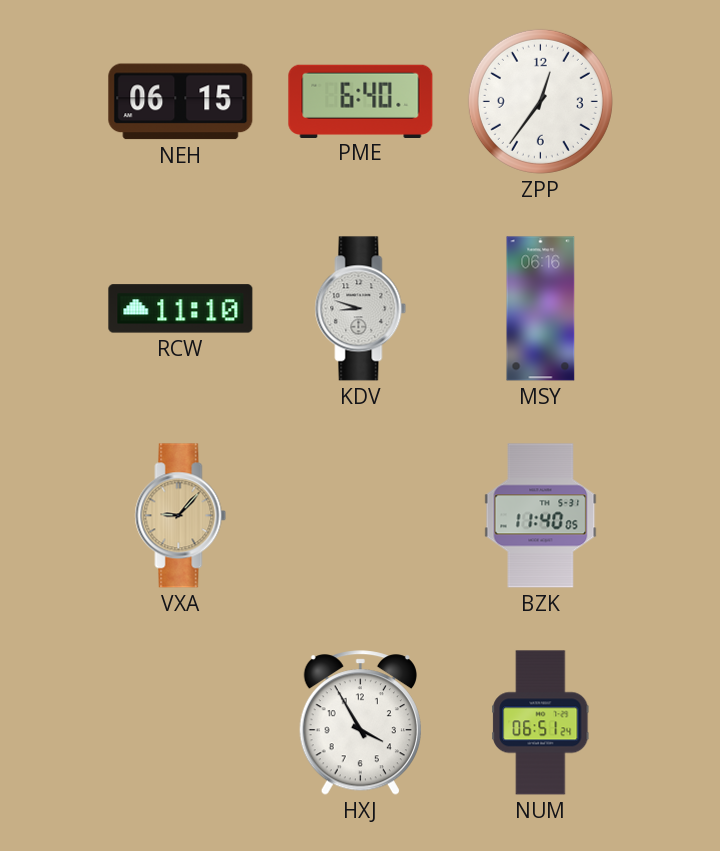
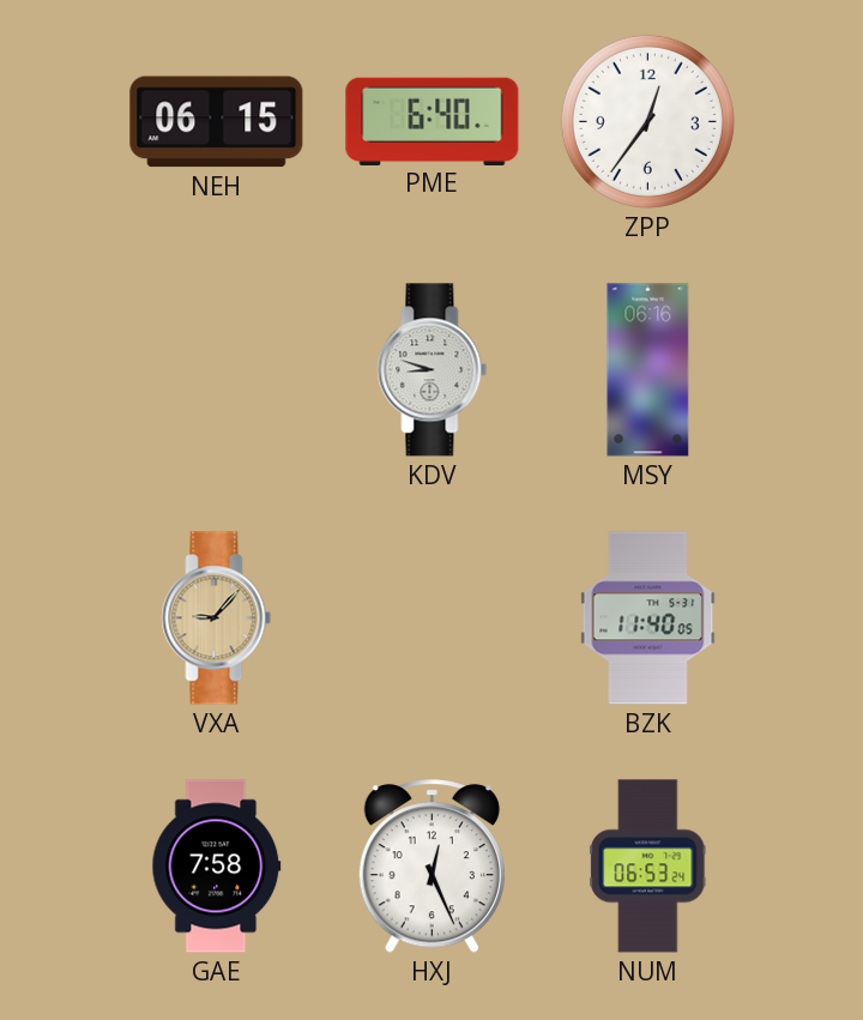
RCW: 11:10 -> none
GAE: none -> 7:58
HXJ: 3:55 -> 12:26
NUM: 06:51 -> 06:53
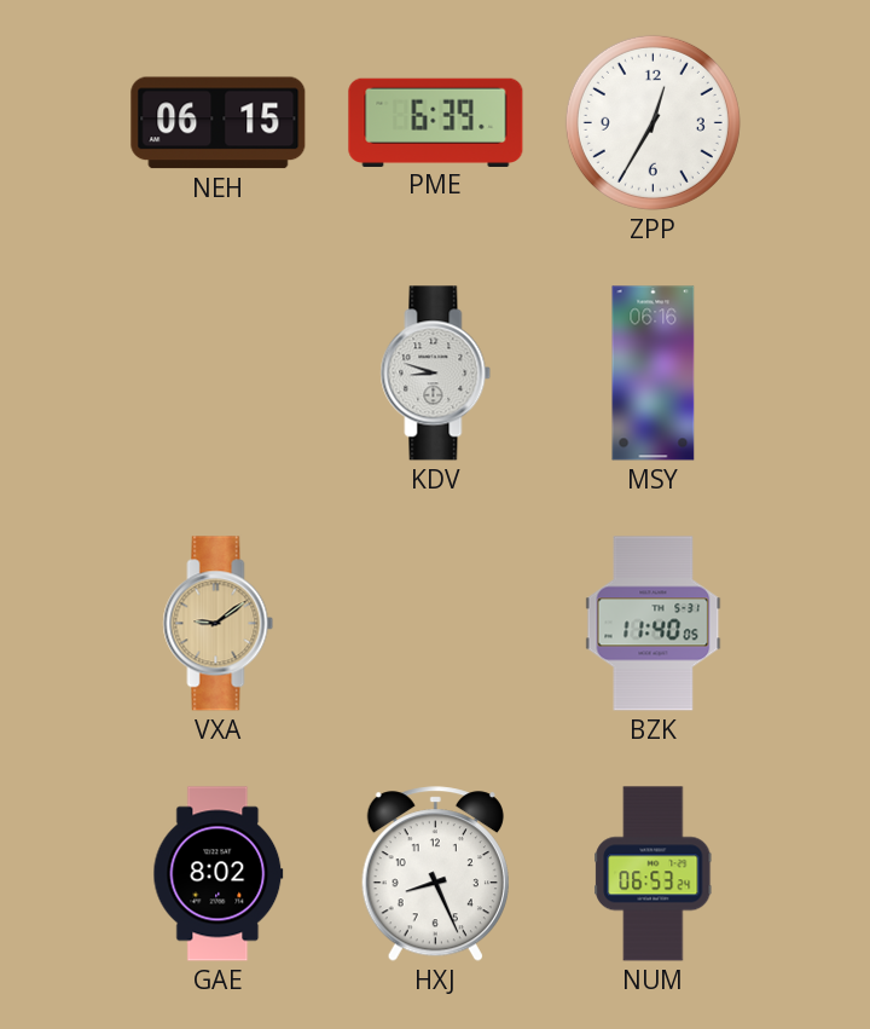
PME: 6:40 -> 6:39
ZPP: 12:36 -> 12:35
VXA: 9:07 -> 9:09
GAE: 7:58 -> 8:02
HXJ: 12:26 -> 8:26
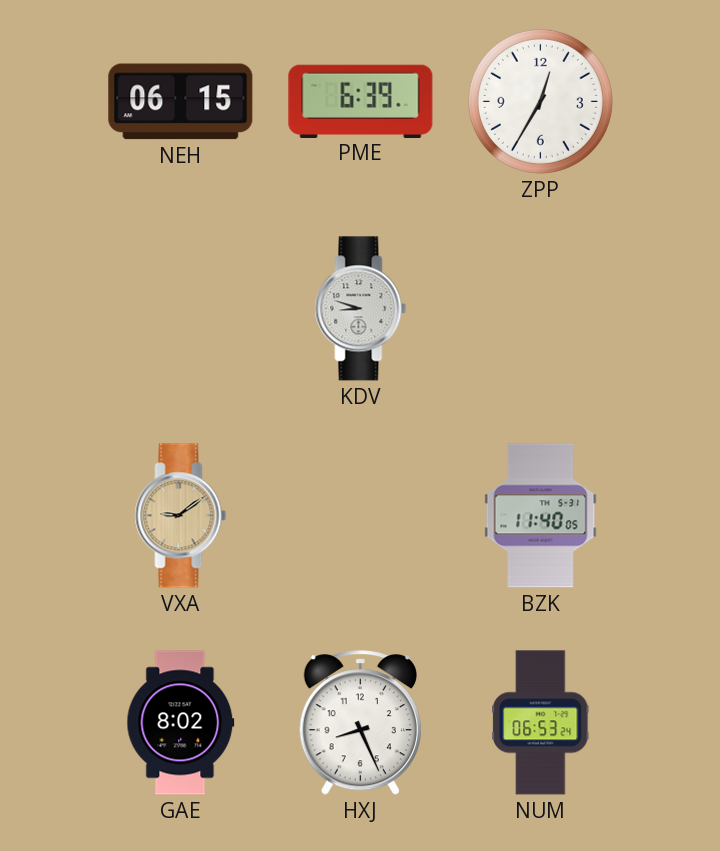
MSY: 06:16 -> none
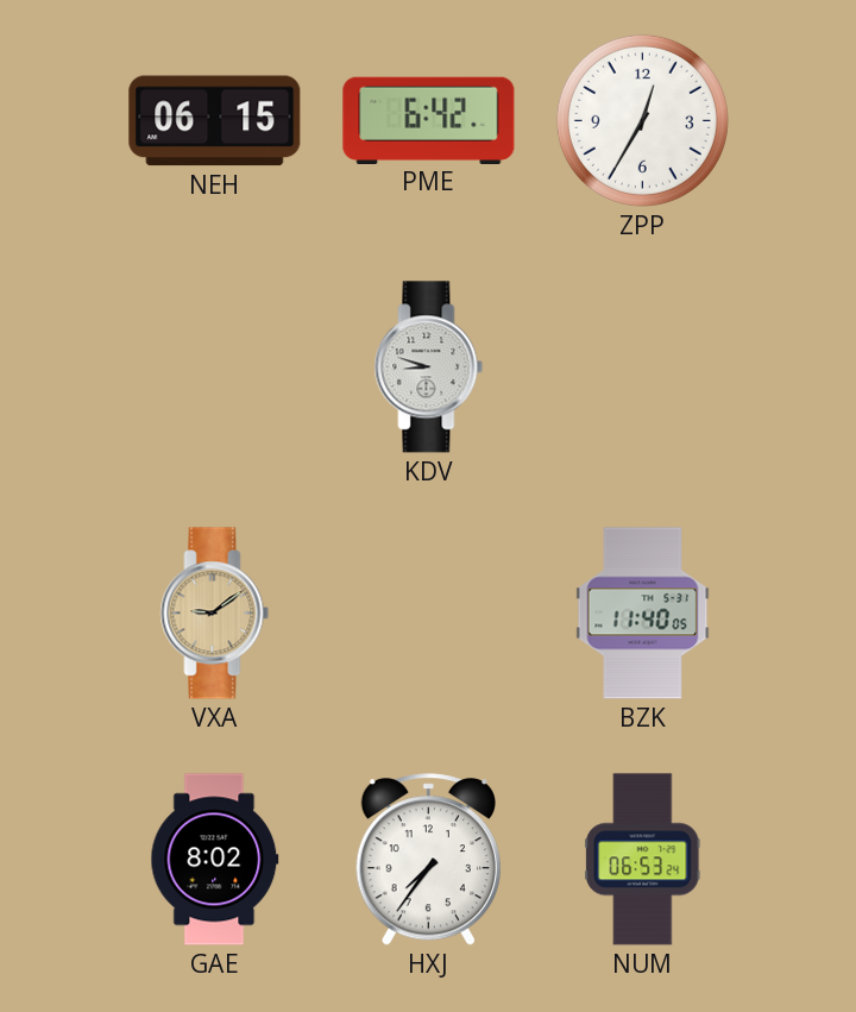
PME: 6:39 -> 6:42
HXJ: 8:26 -> 7:36
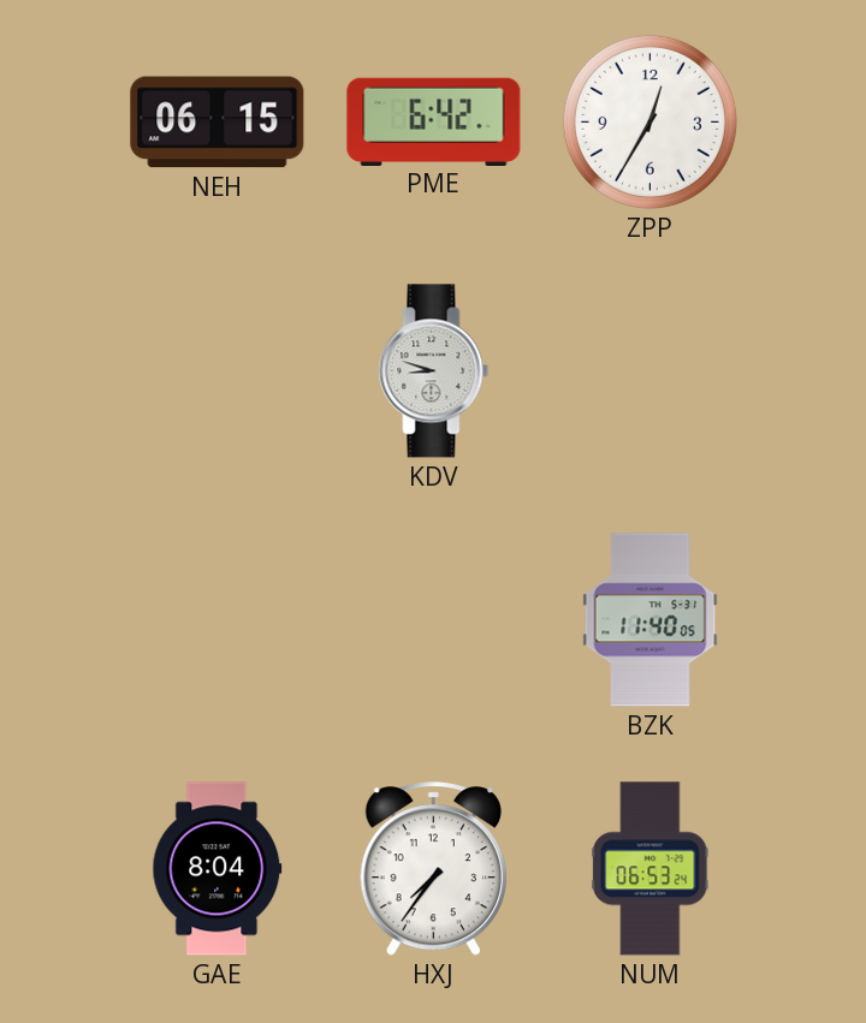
VXA: 9:09 -> none
GAE: 8:02 -> 8:04
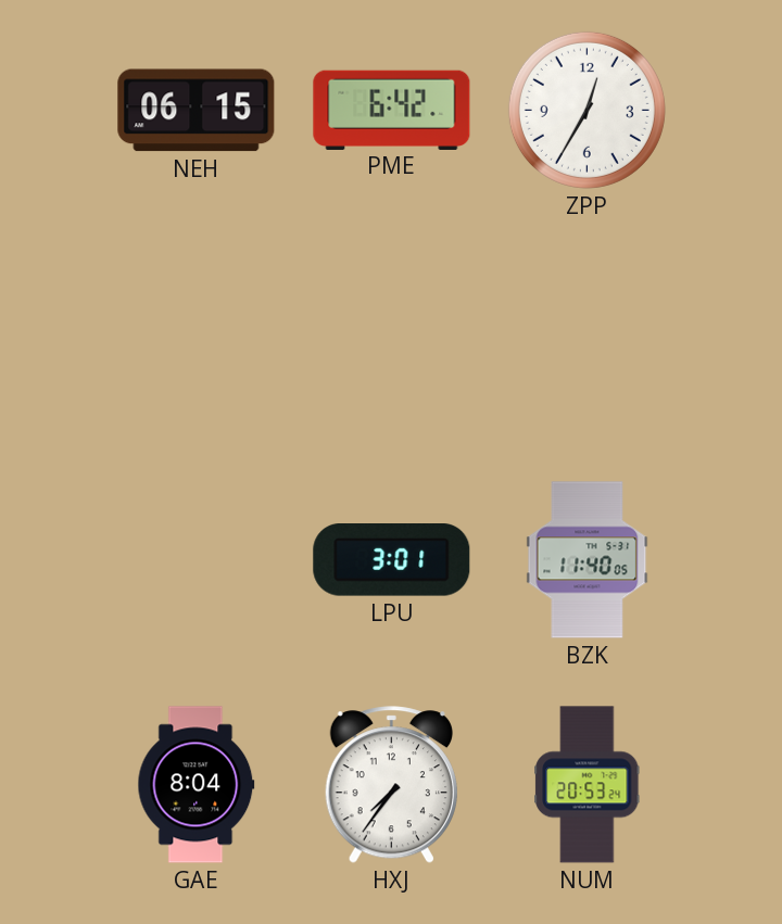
KDV: 8:48 -> none
LPU: none -> 3:01
NUM: 06:53 -> 20:53
